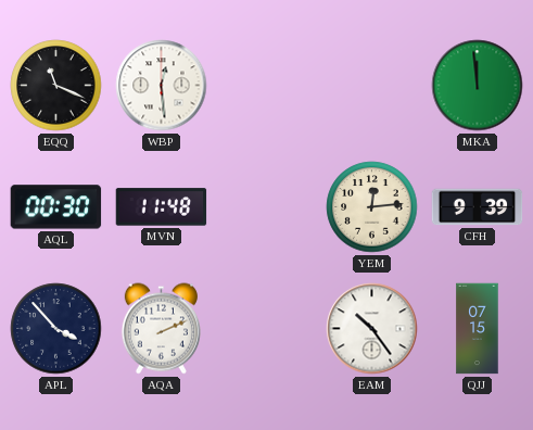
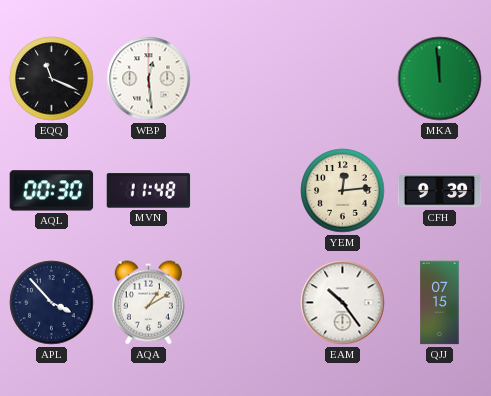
AQA: 2:11 -> 1:10
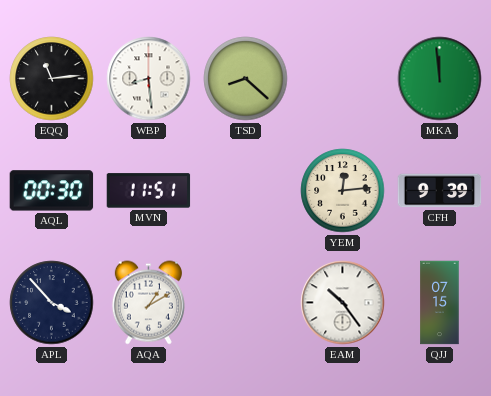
EQQ: 11:19 -> 11:14
WBP: 12:29 -> 8:29
TSD: none -> 8:22
MVN: 11:48 -> 11:51
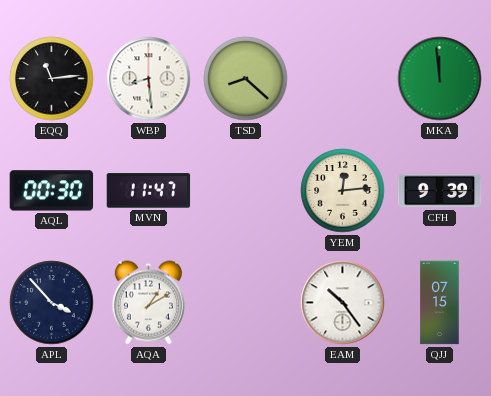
MVN: 11:51 -> 11:47
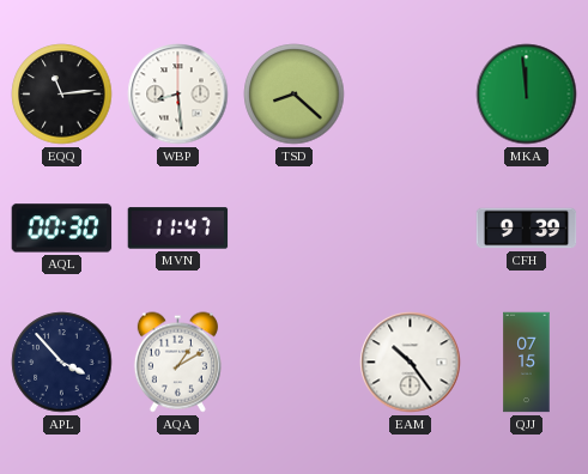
YEM: 12:14 -> none
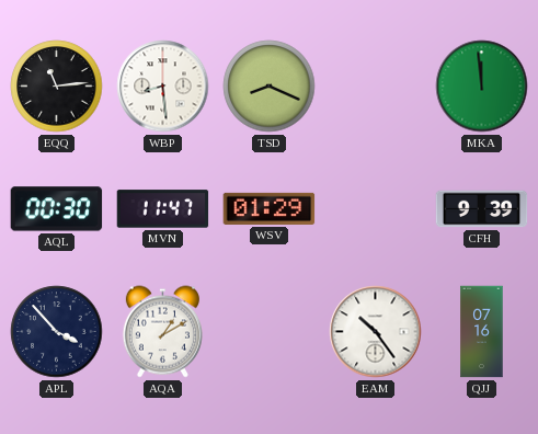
TSD: 8:22 -> 8:19
WSV: none -> 01:29
QJJ: 07:15 -> 07:16
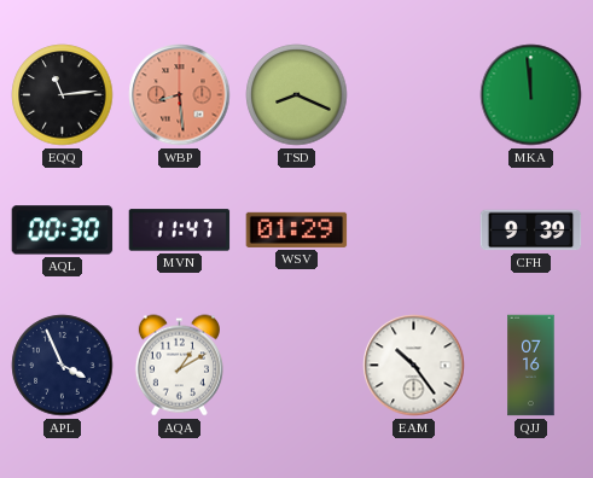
WBP dial: white -> salmon
APL: 3:53 -> 3:56
